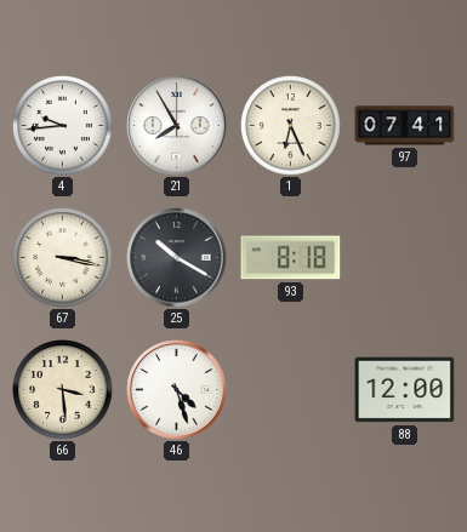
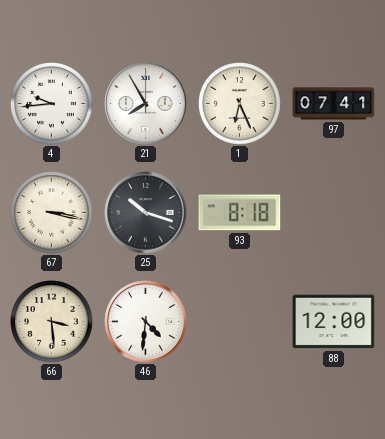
25: 10:20 -> 10:18
46: 4:27 -> 4:31
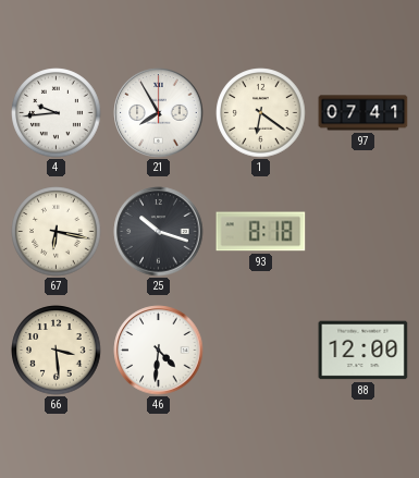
1: 6:26 -> 6:21
67: 3:17 -> 6:17
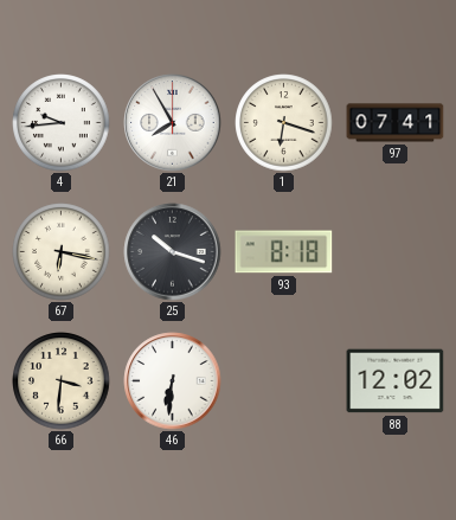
1: 6:21 -> 6:18
66: 3:29 -> 3:31
46: 4:31 -> 6:31
88: 12:00 -> 12:02
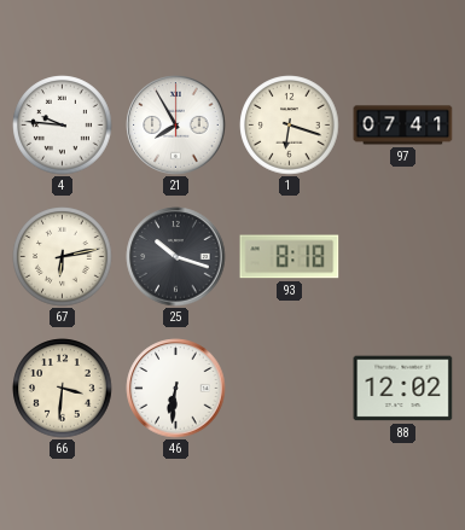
4: 9:44 -> 9:46
67: 6:17 -> 6:13
